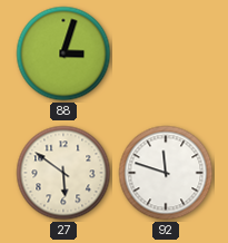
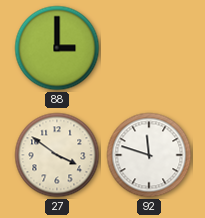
88: 3:03 -> 3:00
27: 5:51 -> 3:51
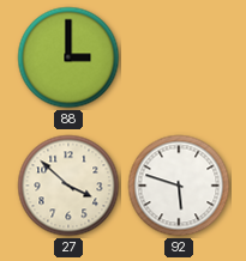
27: 3:51 -> 3:52
92: 11:48 -> 5:48
